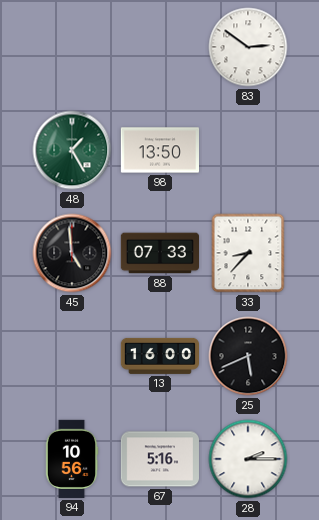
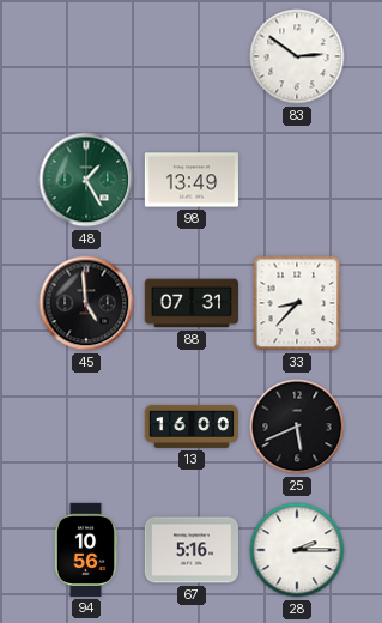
98: 13:50 -> 13:49
88: 07:33 -> 07:31
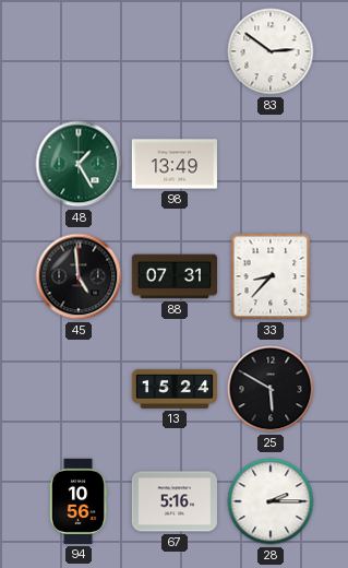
13: 16:00 -> 15:24
25: 5:41 -> 5:50
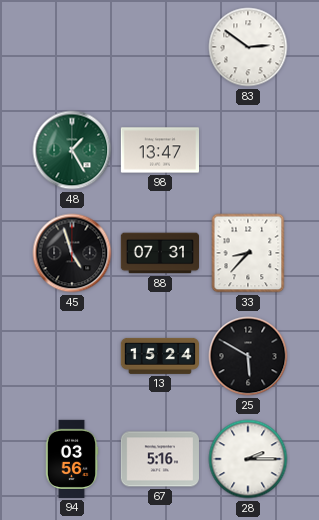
98: 13:49 -> 13:47
45: 4:59 -> 4:57
94: 10:56 -> 03:56
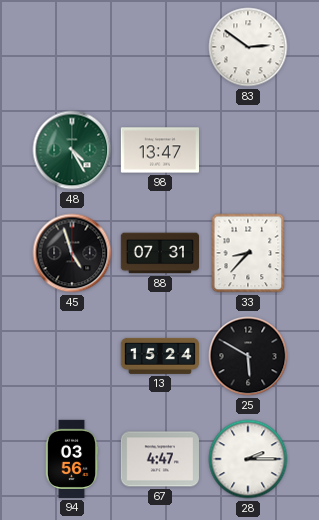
48: 1:25 -> 4:25
67: 5:16 -> 4:47
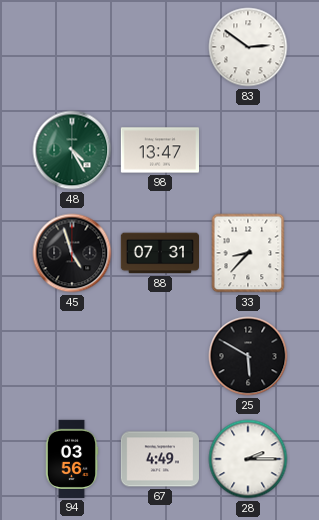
13: 15:24 -> none
67: 4:47 -> 4:49
